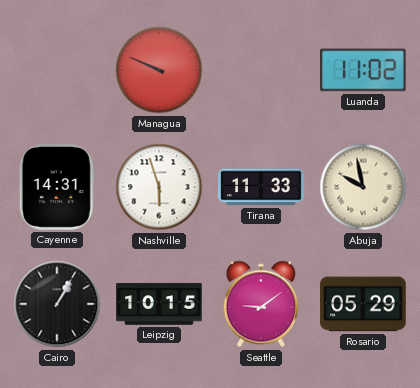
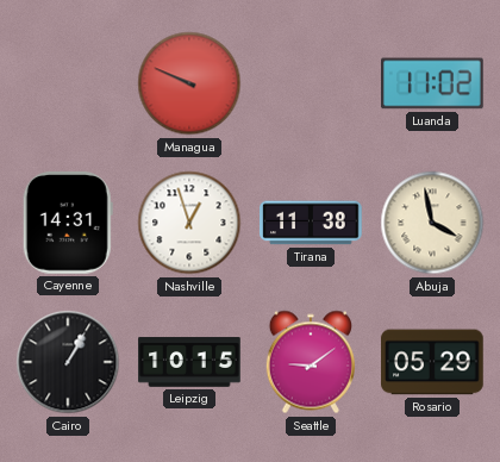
Nashville: 5:57 -> 12:57
Tirana: 11:33 -> 11:38
Abuja: 9:58 -> 3:58
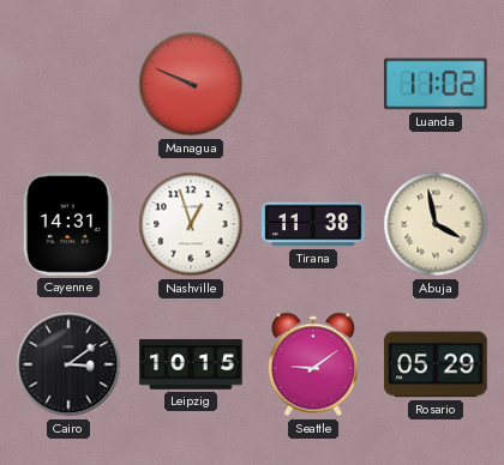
Cairo: 1:05 -> 3:09
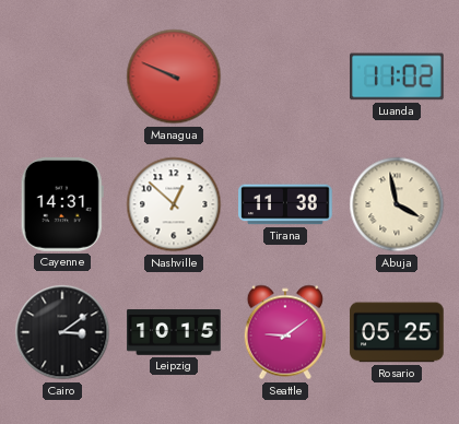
Nashville: 12:57 -> 12:52
Rosario: 05:29 -> 05:25
